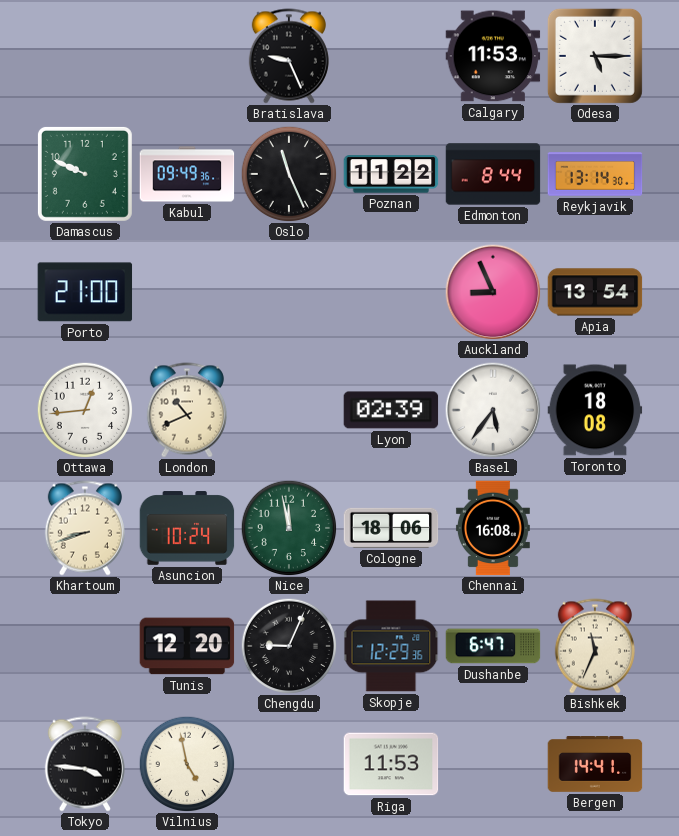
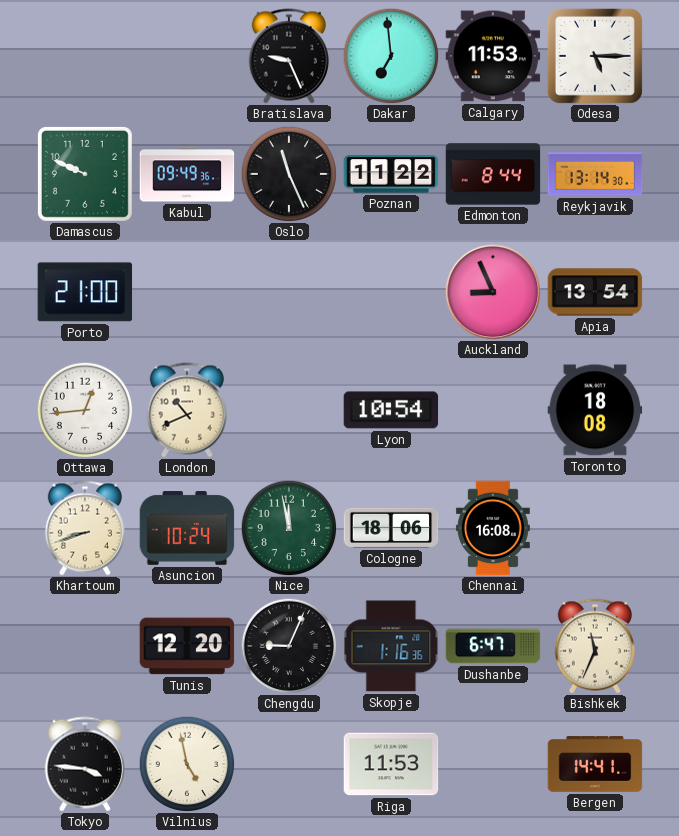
Dakar: none -> 6:59
Lyon: 02:39 -> 10:54
Basel: 5:36 -> none
Skopje: 12:29 -> 1:16
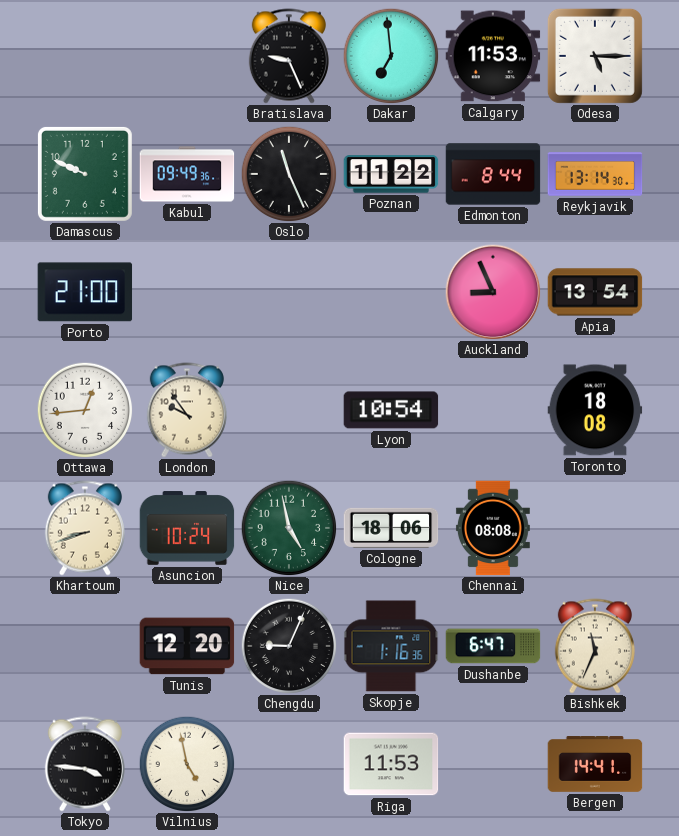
London: 10:41 -> 9:54
Nice: 11:58 -> 4:58
Chennai: 16:08 -> 08:08
